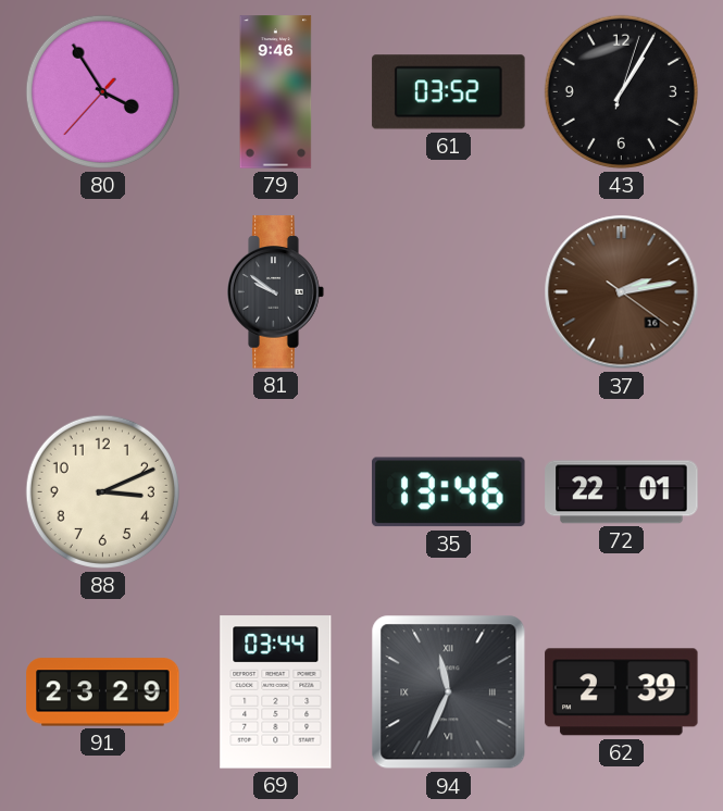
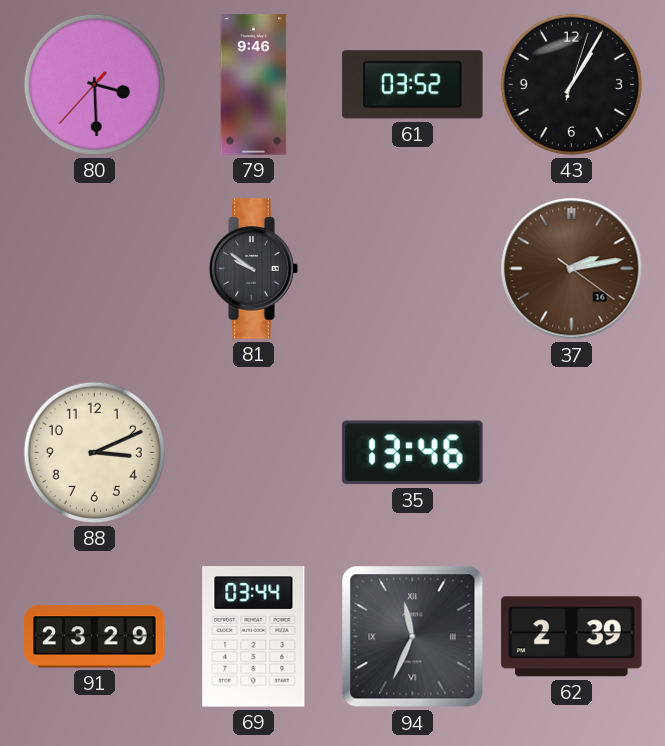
80: 3:54 -> 3:29
72: 22:01 -> none
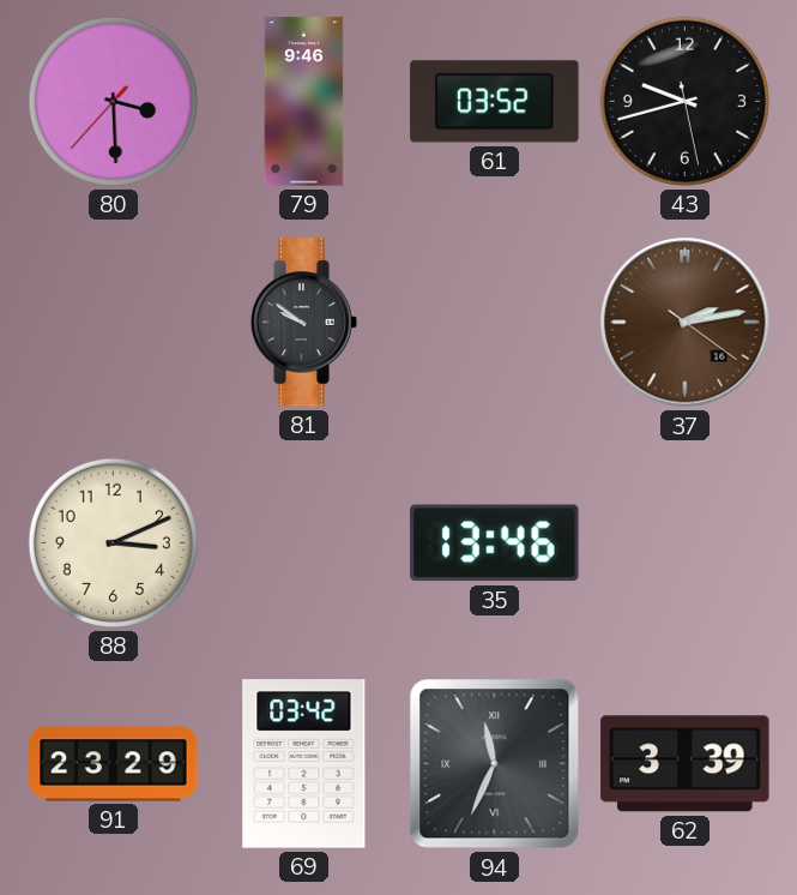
43: 1:05 -> 9:42
69: 03:44 -> 03:42
62: 2:39 -> 3:39
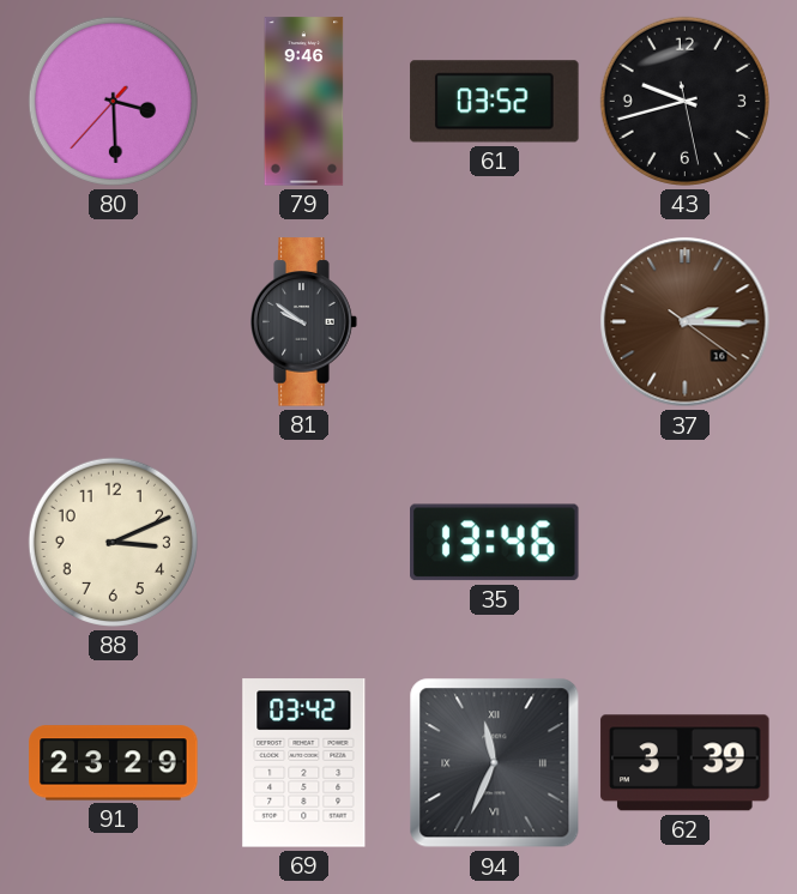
37: 2:13 -> 2:15
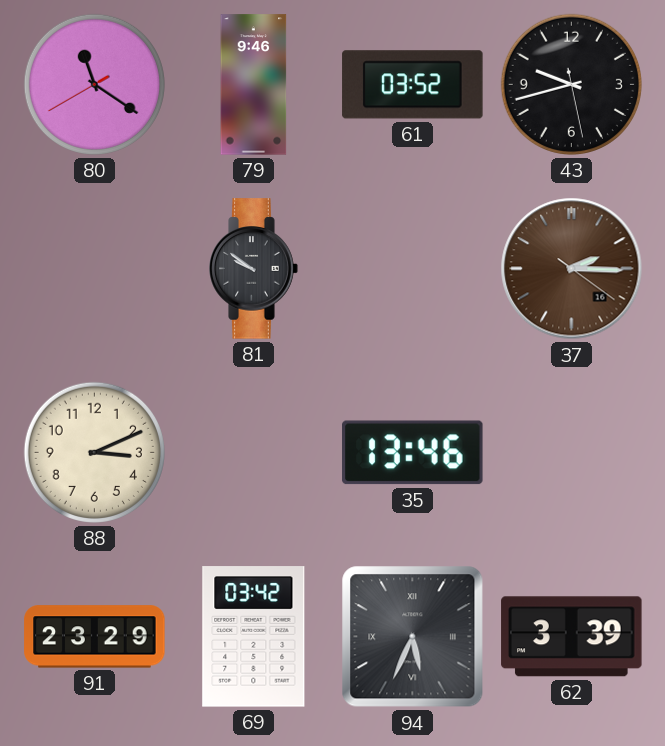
80: 3:29 -> 11:20
94: 11:34 -> 5:34
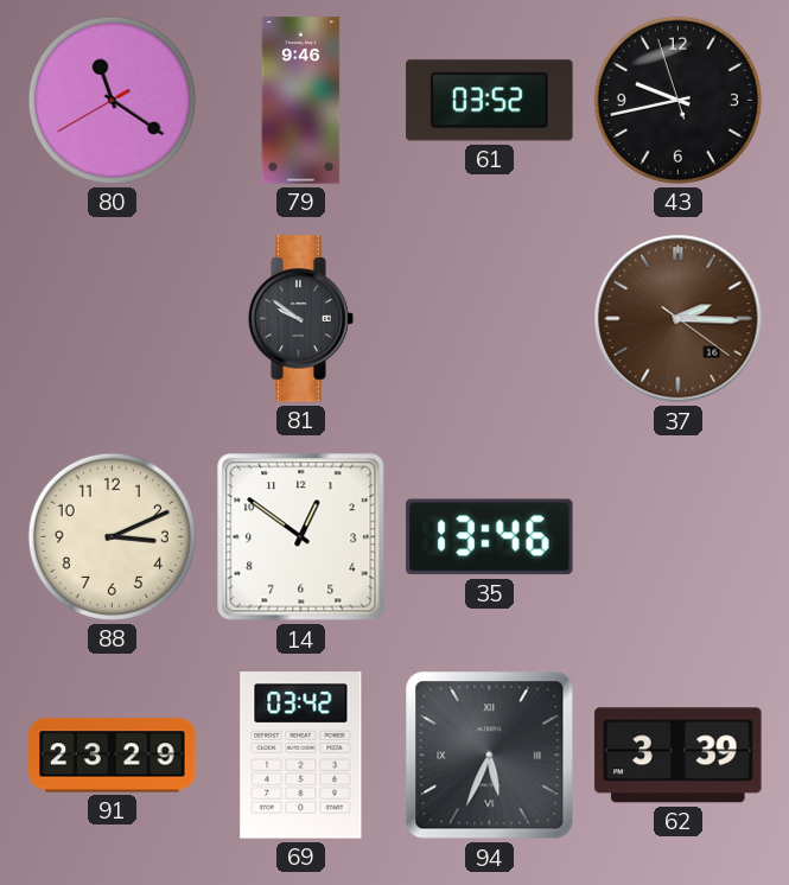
43: 9:42:28 -> 9:42:57
14: none -> 12:51
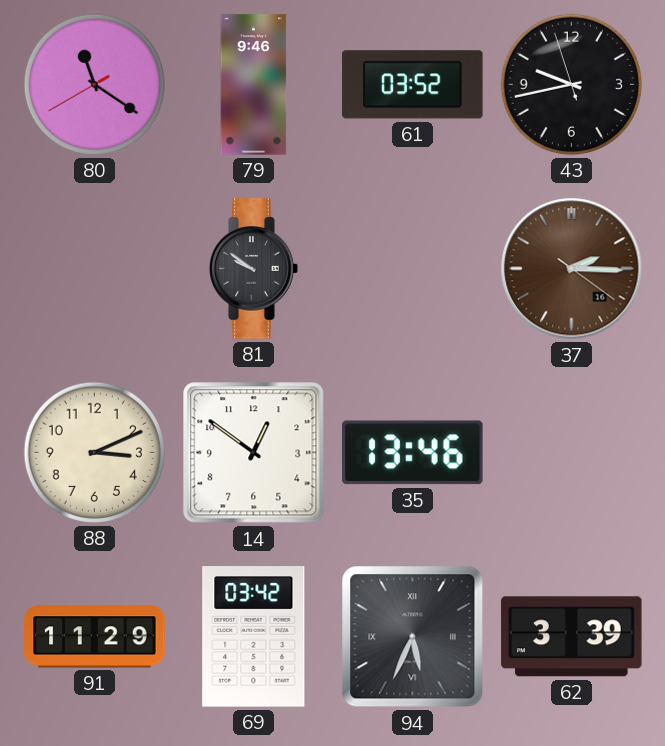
91: 23:29 -> 11:29
